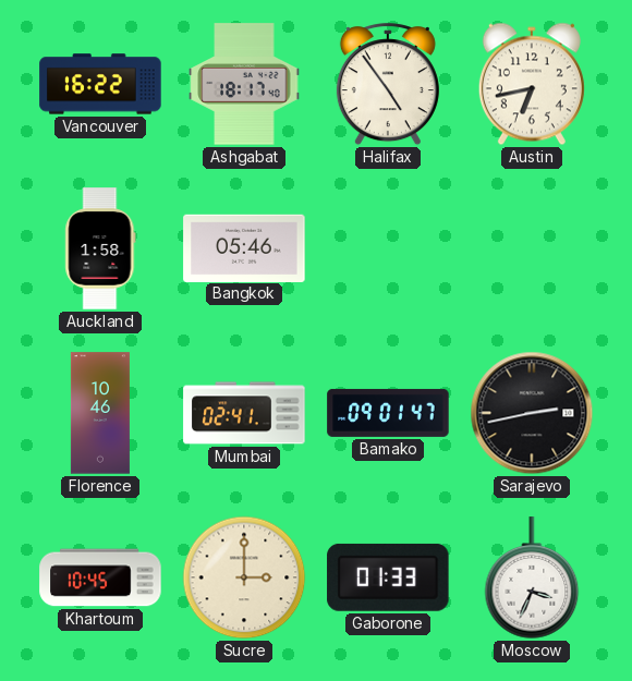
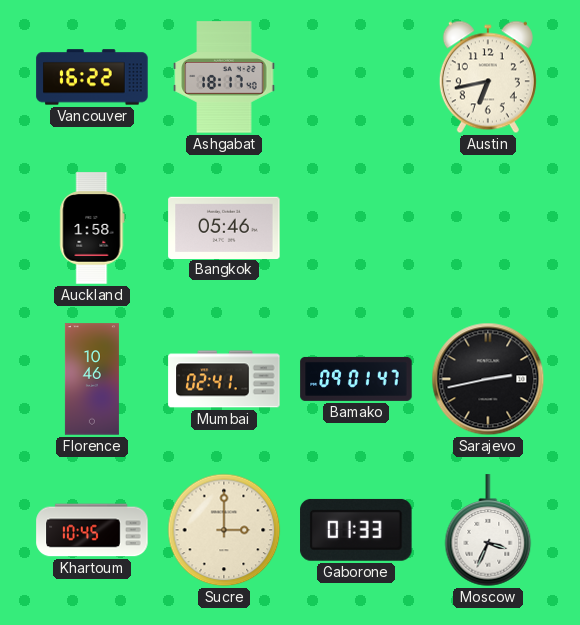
Halifax: 4:54 -> none
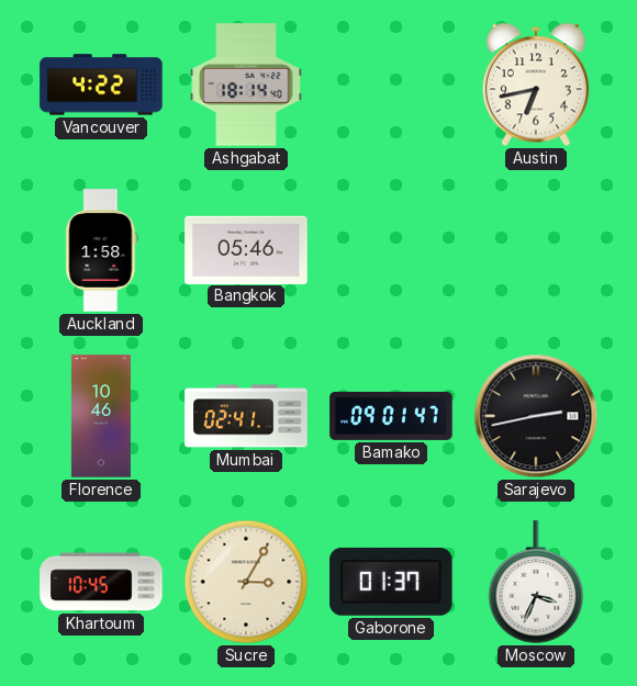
Vancouver: 16:22 -> 4:22
Ashgabat: 18:17 -> 18:14
Sucre: 3:00 -> 3:05
Gaborone: 01:33 -> 01:37
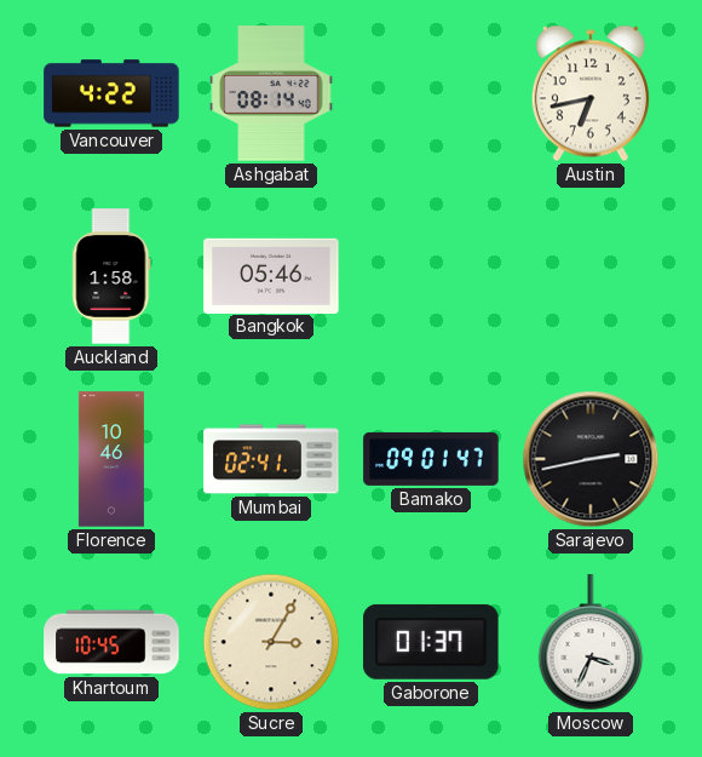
Ashgabat: 18:14 -> 08:14
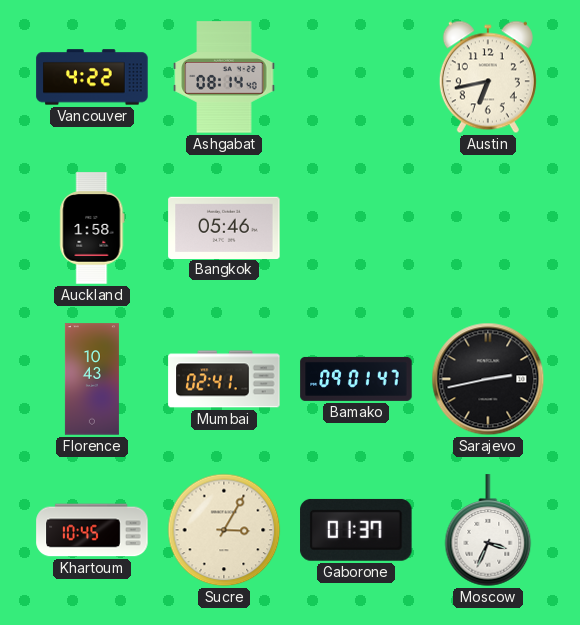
Florence: 10:46 -> 10:43
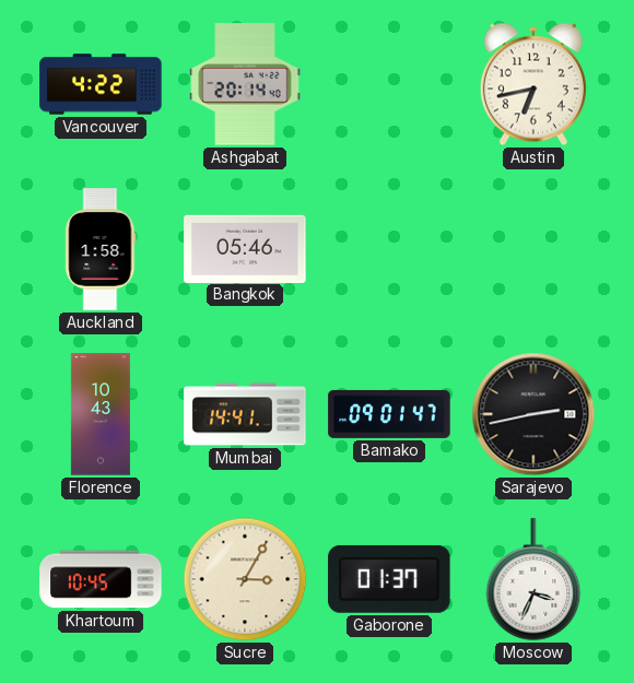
Ashgabat: 08:14 -> 20:14
Mumbai: 02:41 -> 14:41
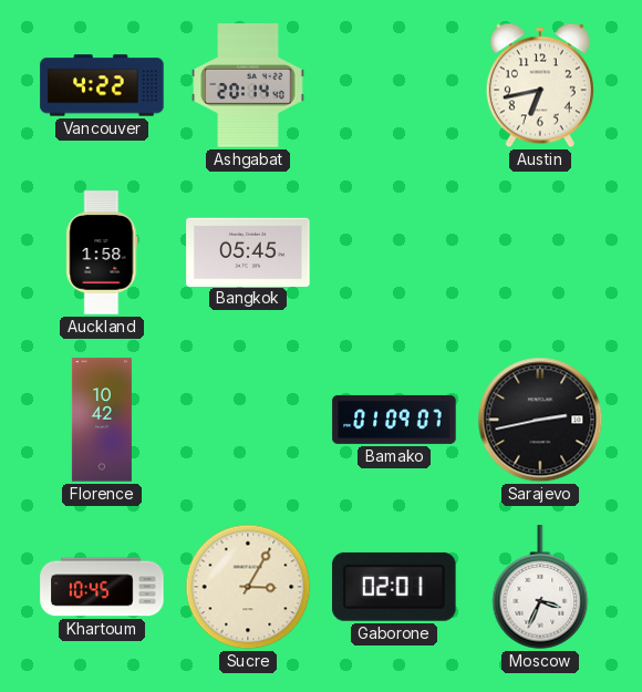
Bangkok: 05:46 -> 05:45
Florence: 10:43 -> 10:42
Mumbai: 14:41 -> none
Bamako: 09:01 -> 01:09
Gaborone: 01:37 -> 02:01
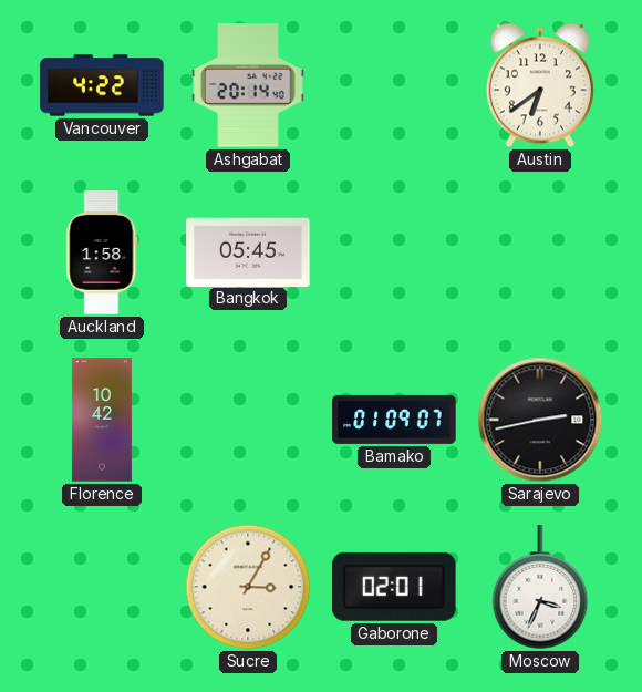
Austin: 6:43 -> 6:39
Khartoum: 10:45 -> none
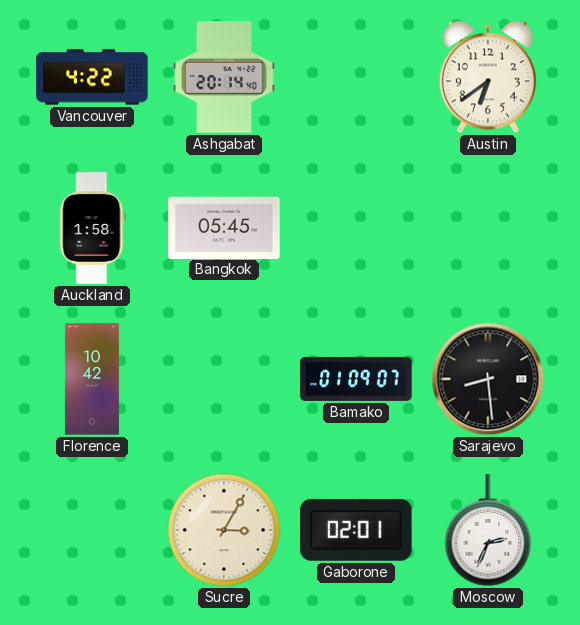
Sarajevo: 2:43 -> 8:29
Moscow: 3:34 -> 2:34
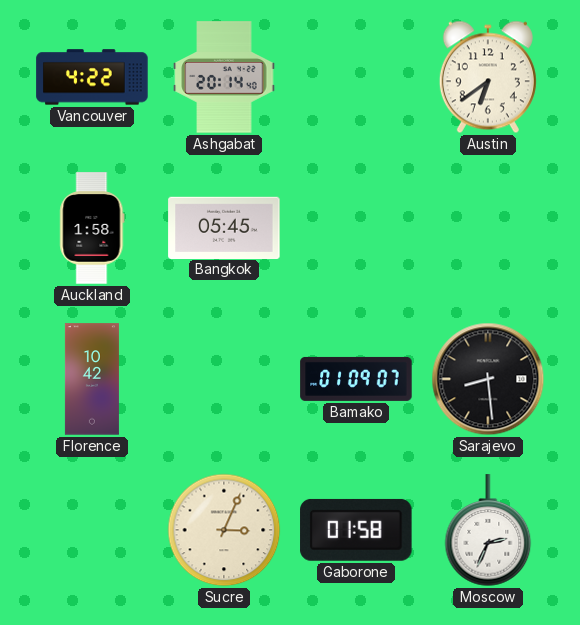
Sucre: 3:05 -> 3:04
Gaborone: 02:01 -> 01:58
